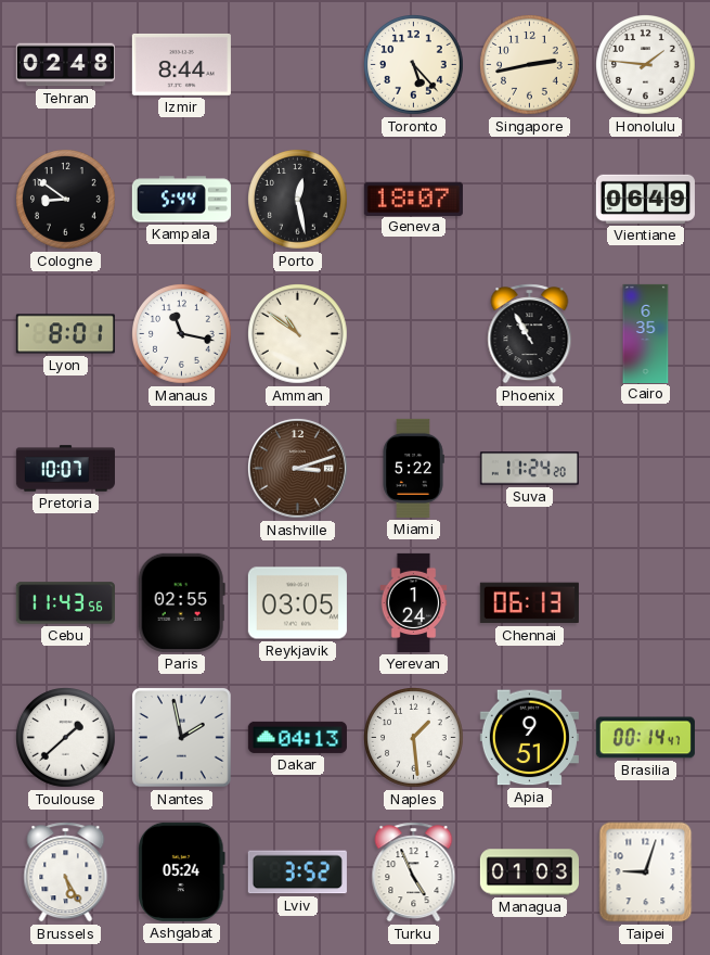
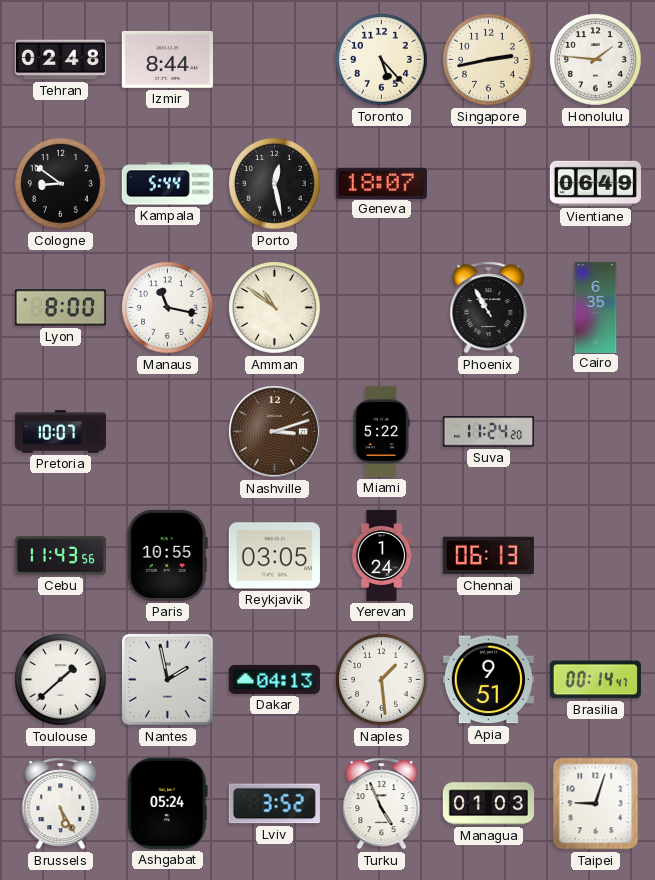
Lyon: 8:01 -> 8:00
Paris: 02:55 -> 10:55
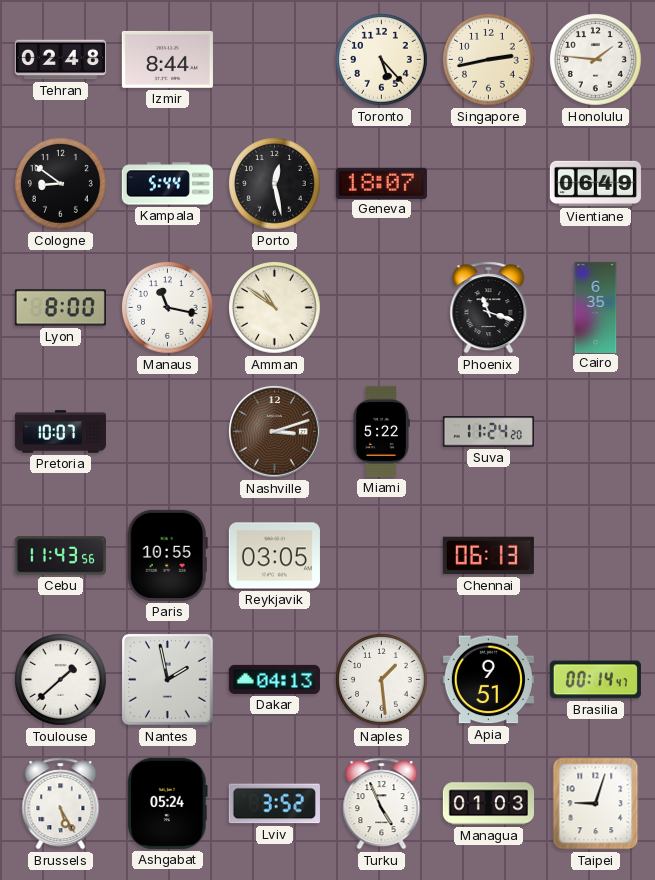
Phoenix: 10:55 -> 11:18
Yerevan: 1:24 -> none
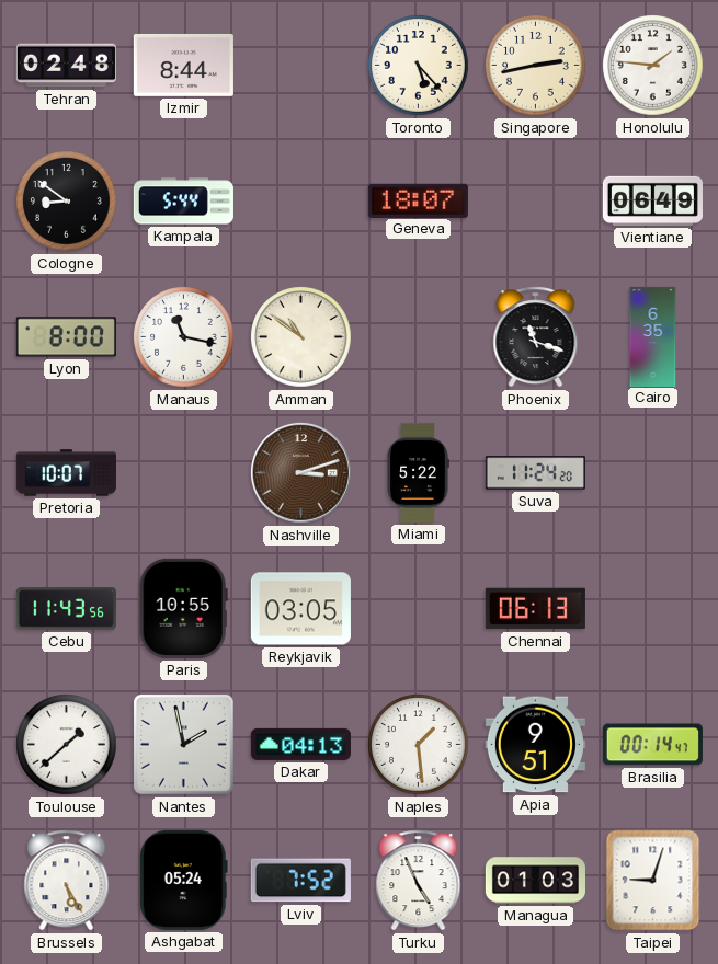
Porto: 12:28 -> none
Lviv: 3:52 -> 7:52
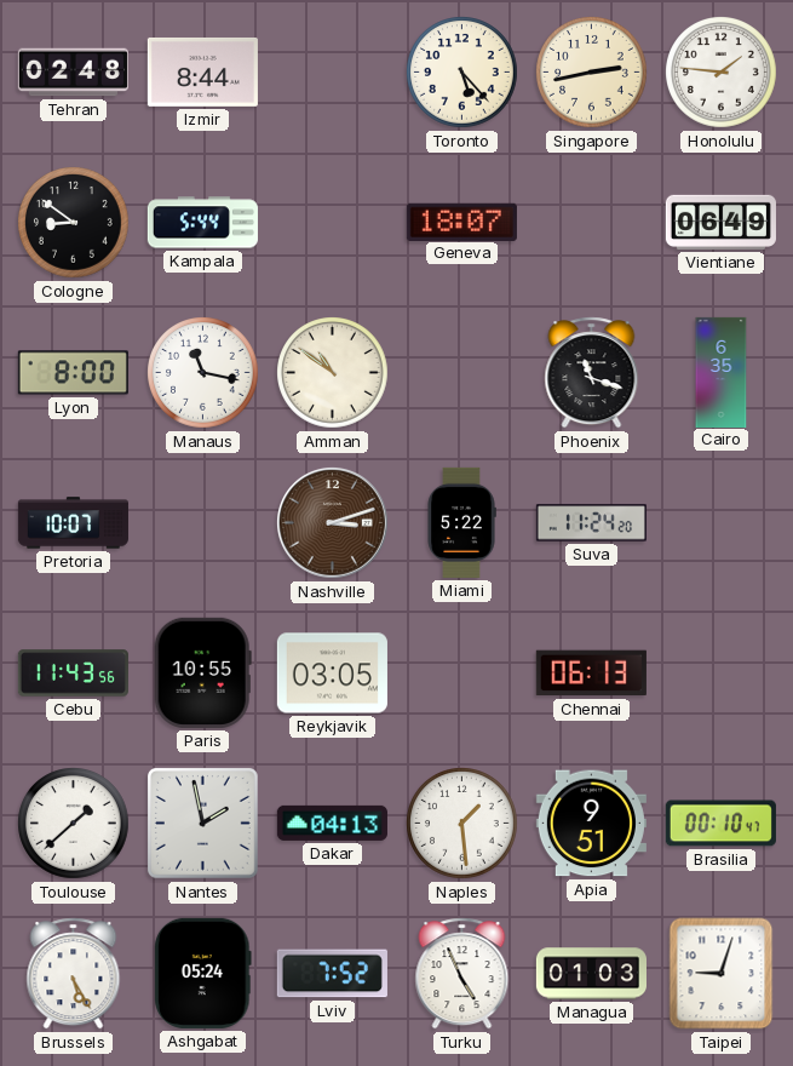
Brasilia: 00:14 -> 00:10
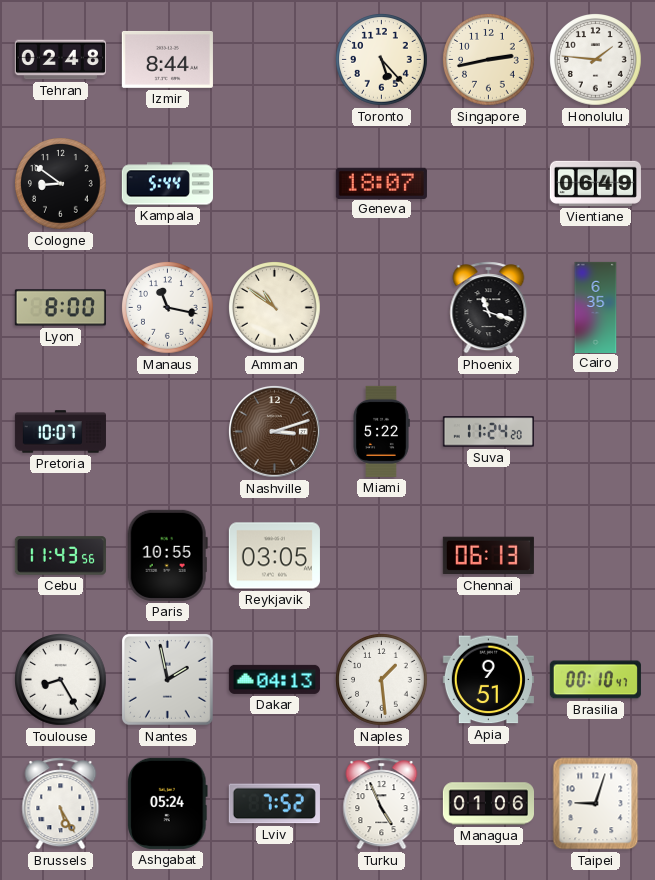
Toulouse: 1:38 -> 8:25
Managua: 01:03 -> 01:06
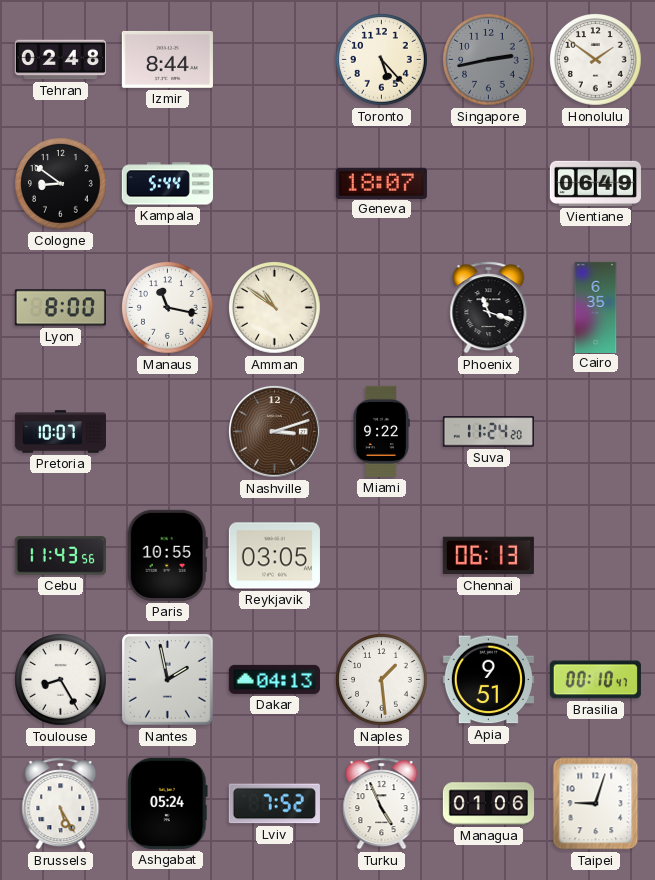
Singapore dial: cream -> grey
Honolulu: 1:46 -> 1:51
Miami: 5:22 -> 9:22
